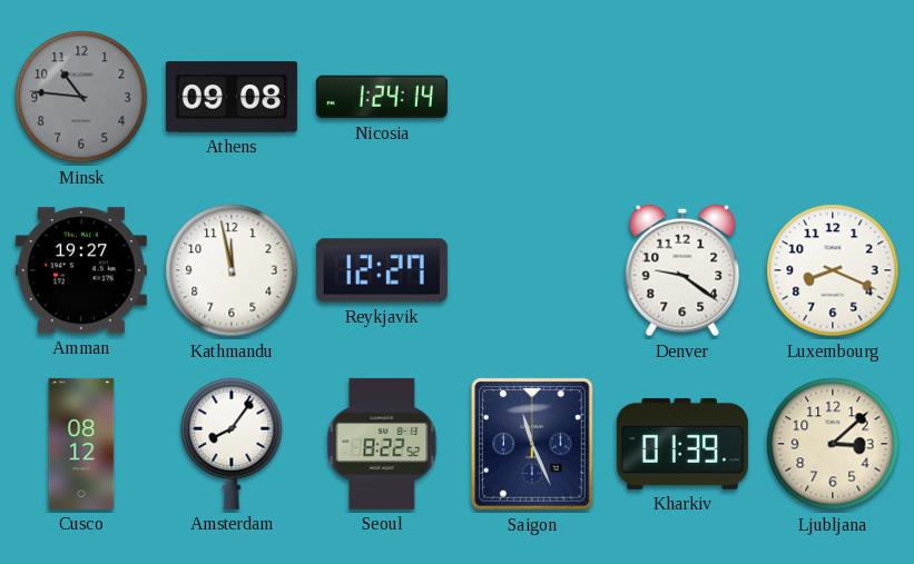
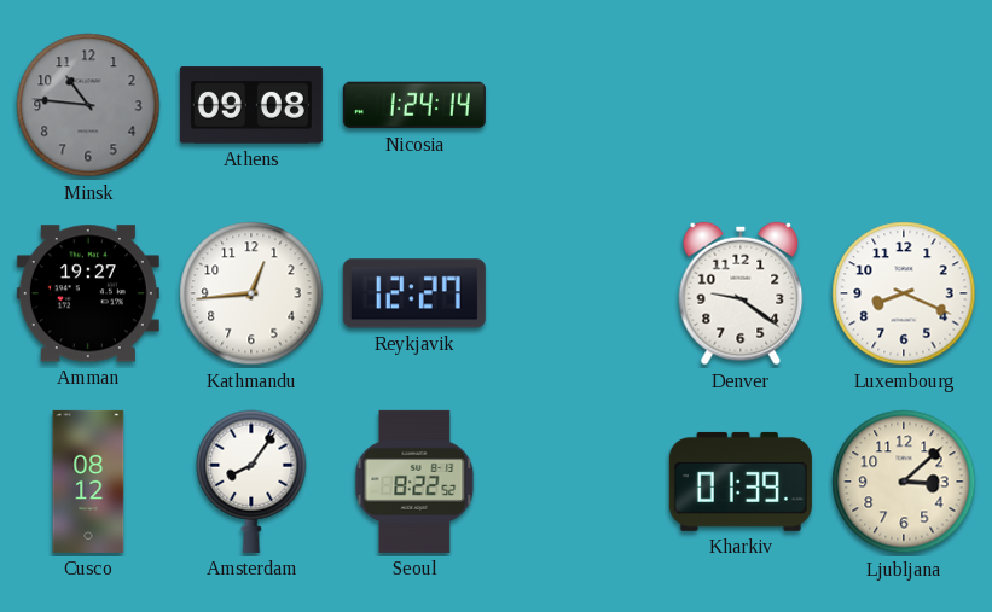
Kathmandu: 11:58 -> 12:44
Saigon: 11:26 -> none
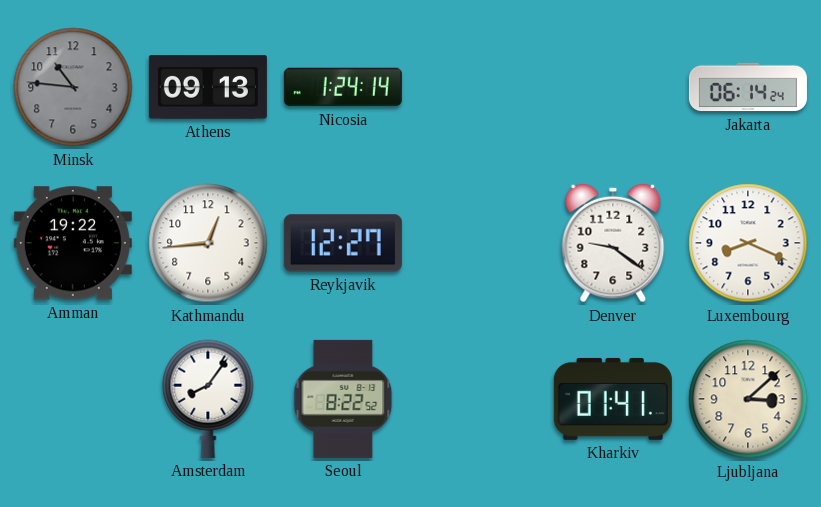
Athens: 09:08 -> 09:13
Jakarta: none -> 06:14
Amman: 19:27 -> 19:22
Cusco: 08:12 -> none
Kharkiv: 01:39 -> 01:41
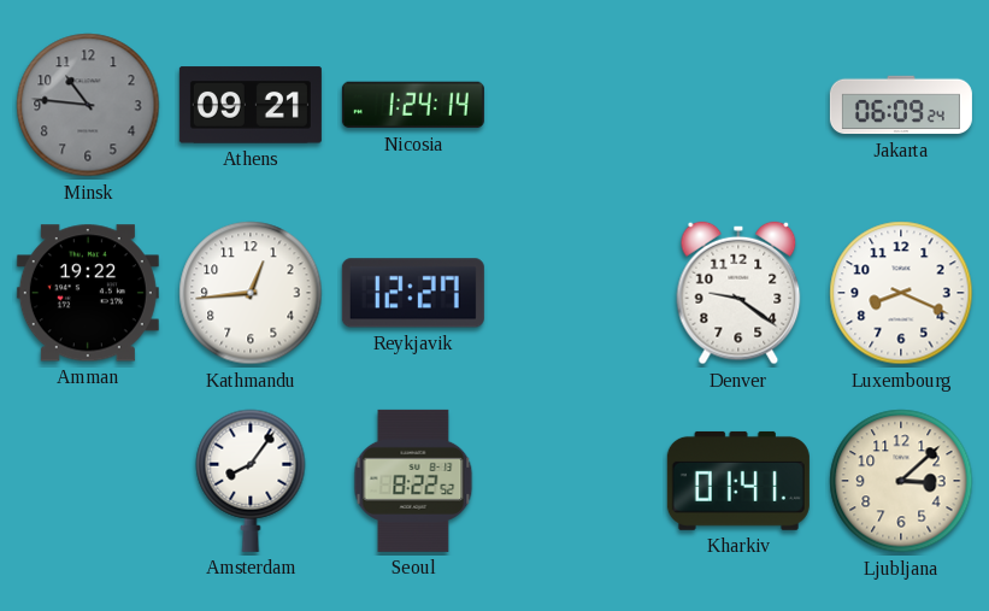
Athens: 09:13 -> 09:21
Jakarta: 06:14 -> 06:09
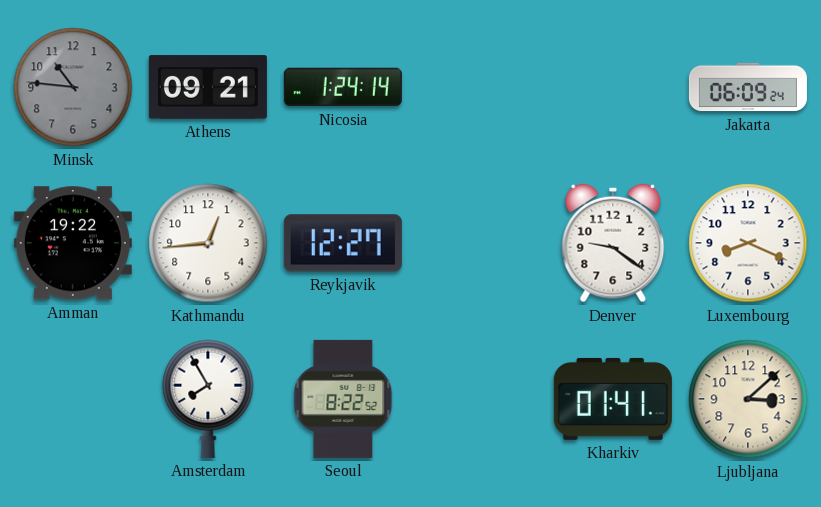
Amsterdam: 8:06 -> 7:55
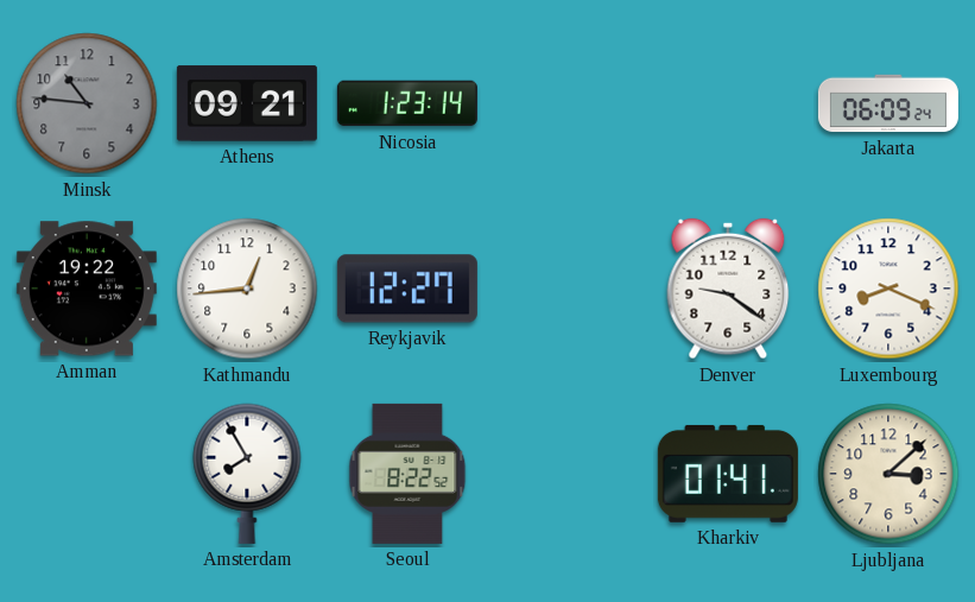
Nicosia: 1:24 -> 1:23
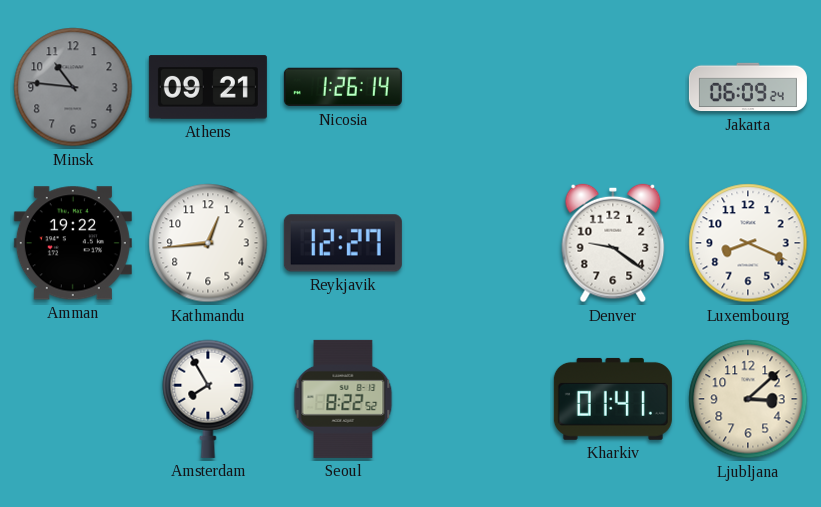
Nicosia: 1:23 -> 1:26
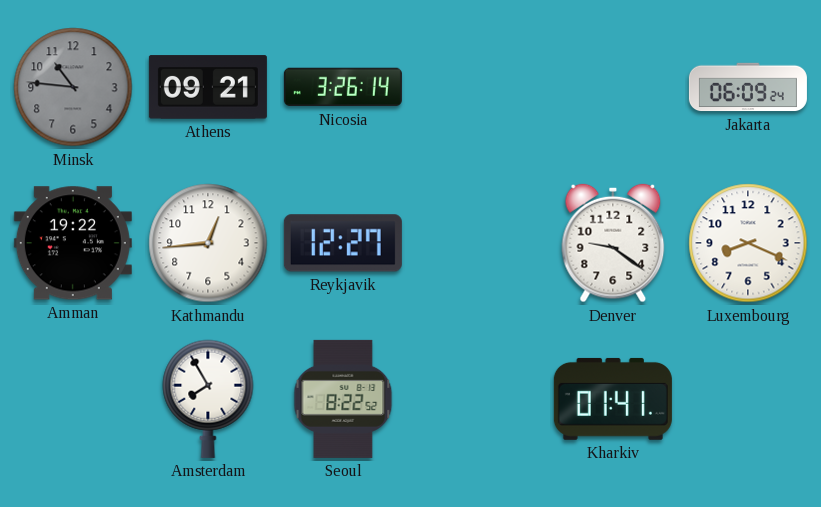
Nicosia: 1:26 -> 3:26
Ljubljana: 3:08 -> none
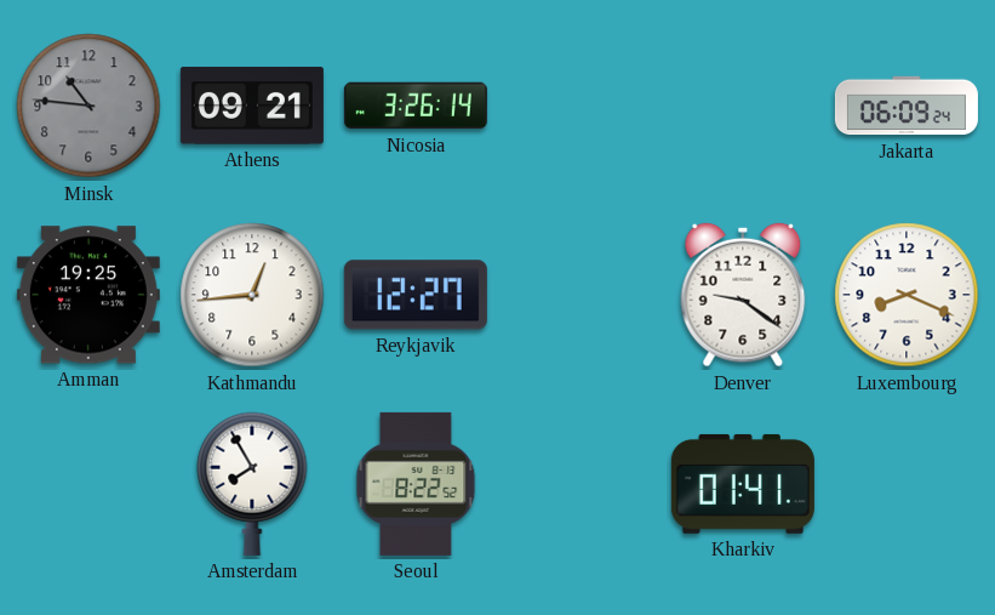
Amman: 19:22 -> 19:25
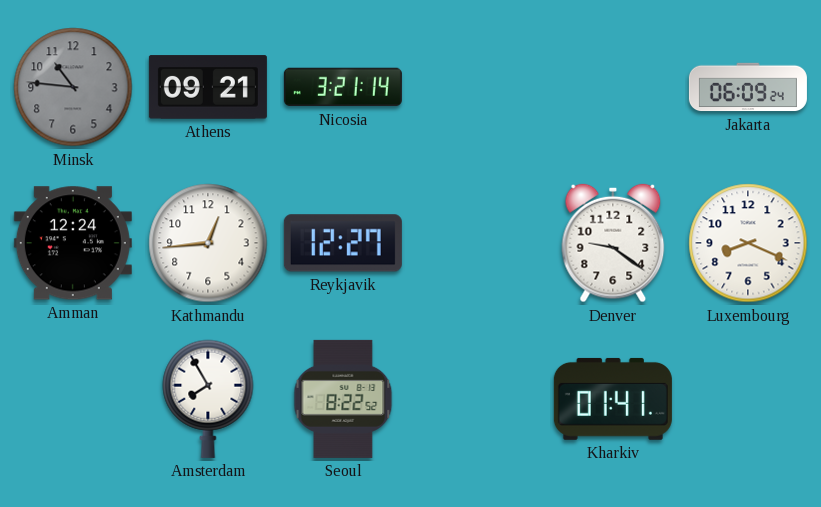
Nicosia: 3:26 -> 3:21
Amman: 19:25 -> 12:24
